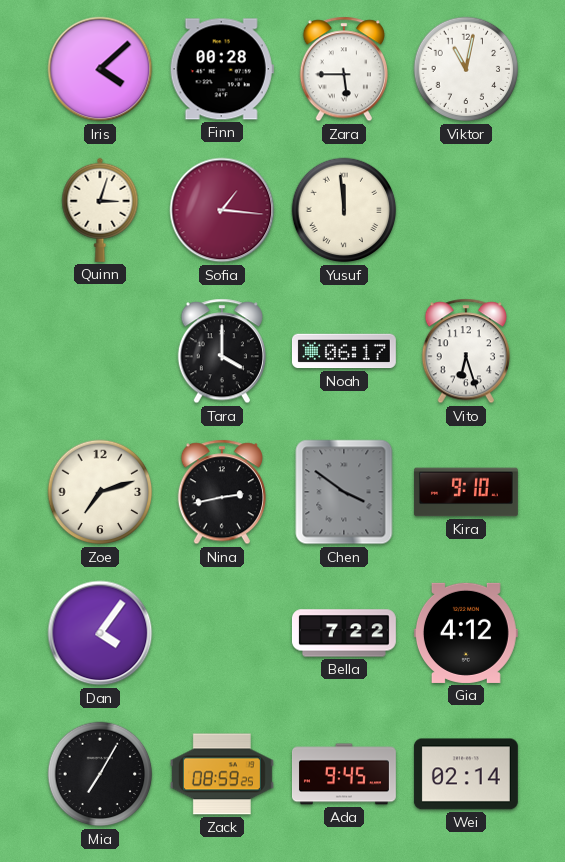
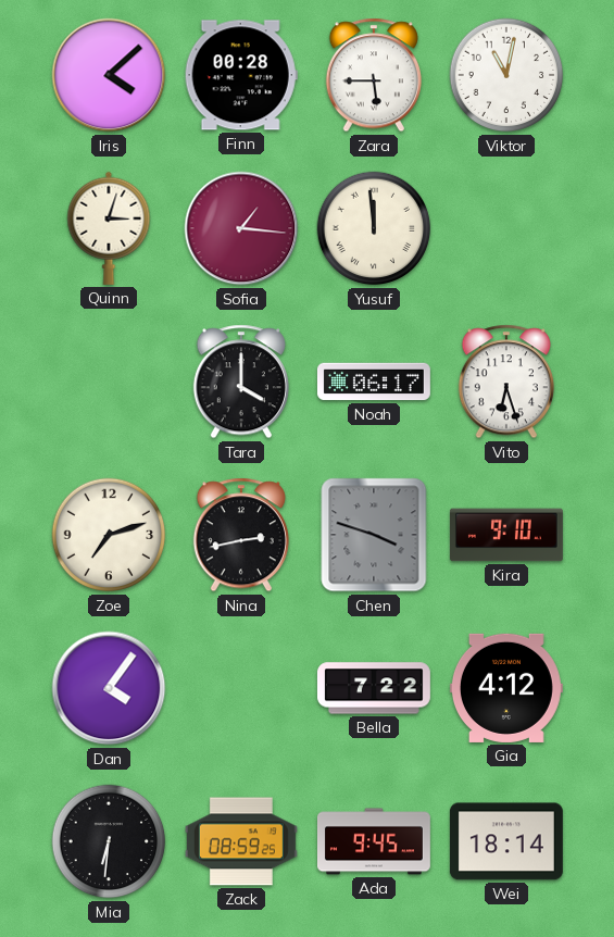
Chen: 3:51 -> 3:48
Mia: 7:05 -> 6:31
Wei: 02:14 -> 18:14
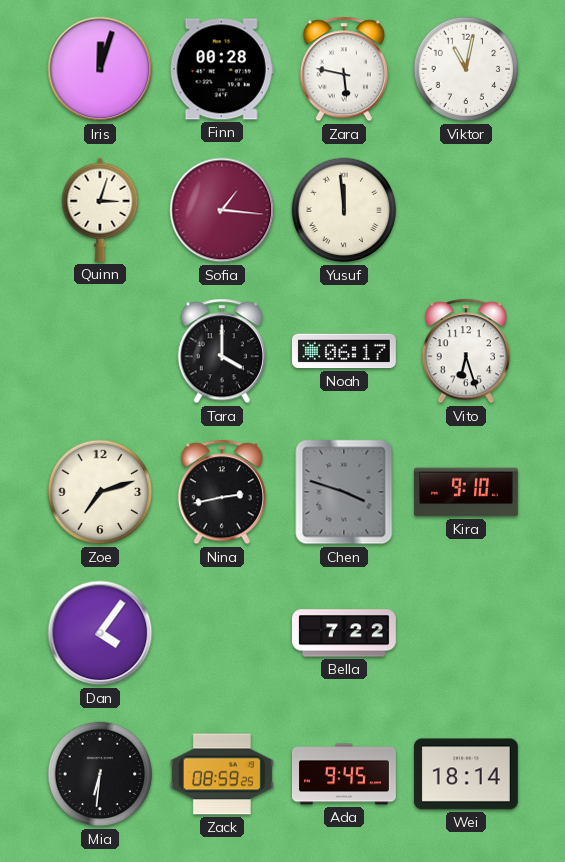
Iris: 4:08 -> 12:03
Zara: 5:45 -> 5:47
Gia: 4:12 -> none
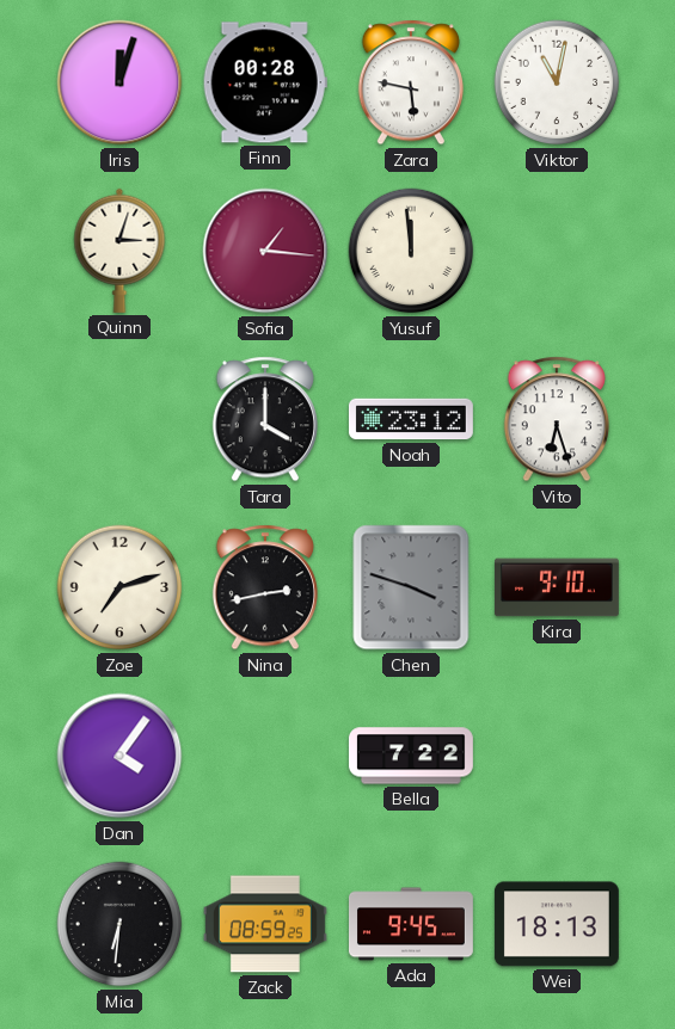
Noah: 06:17 -> 23:12
Wei: 18:14 -> 18:13
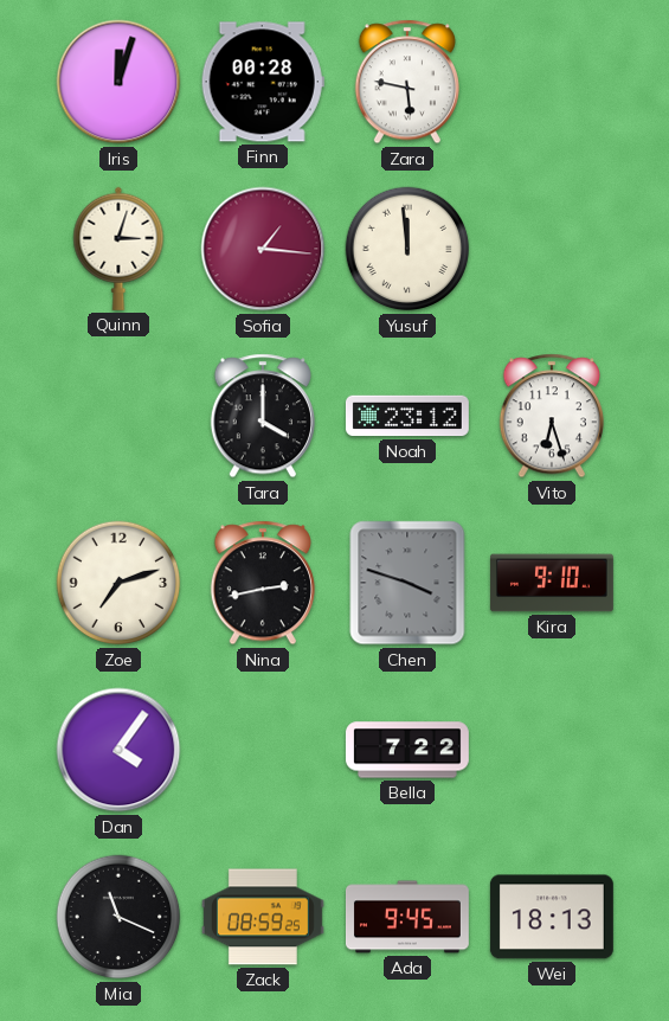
Viktor: 11:02 -> none
Mia: 6:31 -> 11:19
